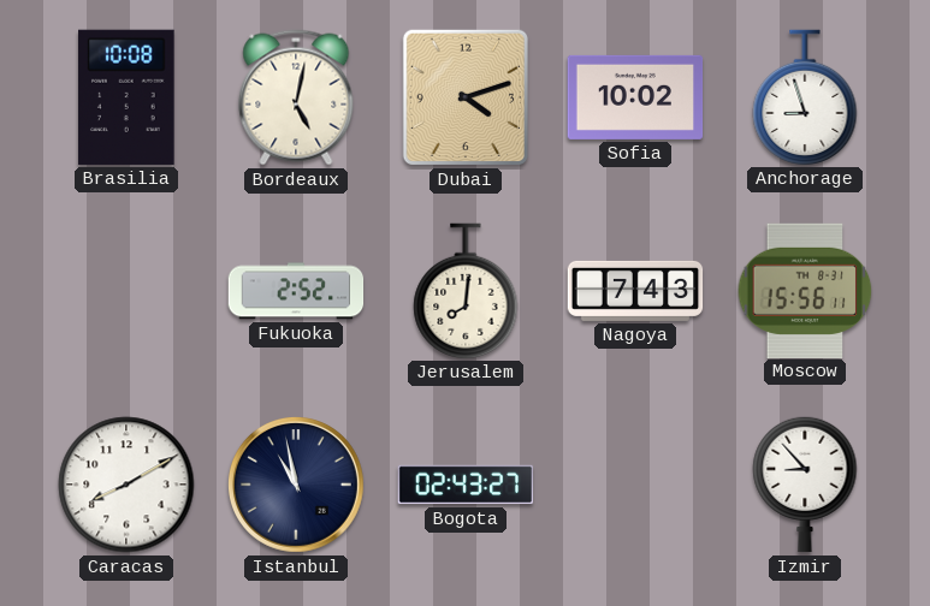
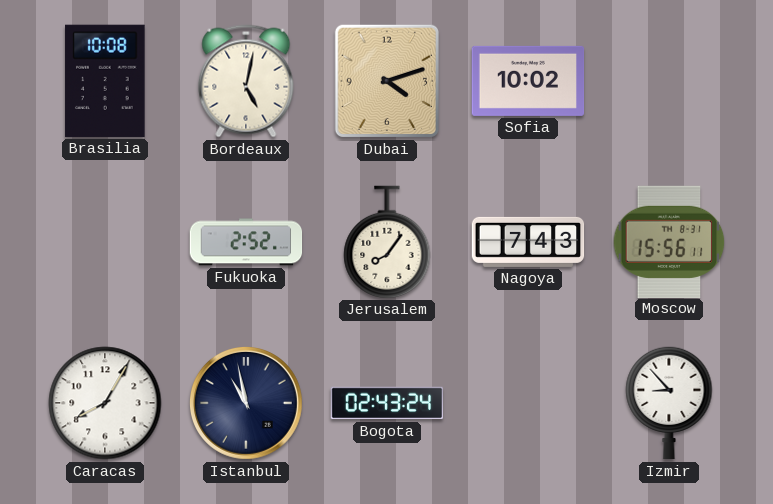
Anchorage: 8:57 -> none
Jerusalem: 8:01 -> 8:06
Caracas: 8:10 -> 8:05
Bogota: 02:43:27 -> 02:43:24
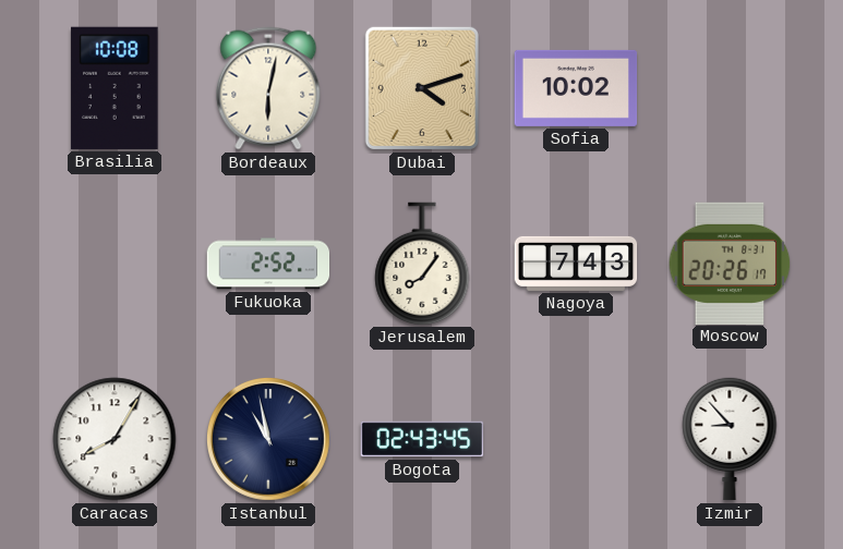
Bordeaux: 5:02 -> 6:02
Moscow: 15:56 -> 20:26
Bogota: 02:43:24 -> 02:43:45
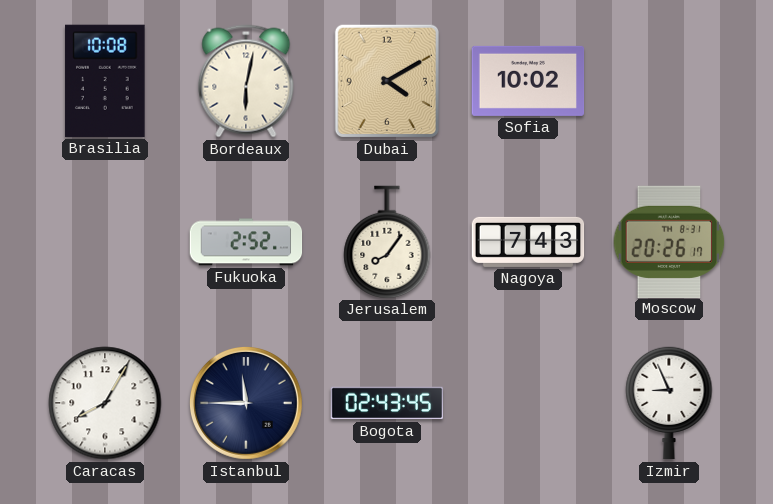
Dubai: 4:12 -> 4:10
Istanbul: 10:58 -> 11:45
Izmir: 8:53 -> 8:56
